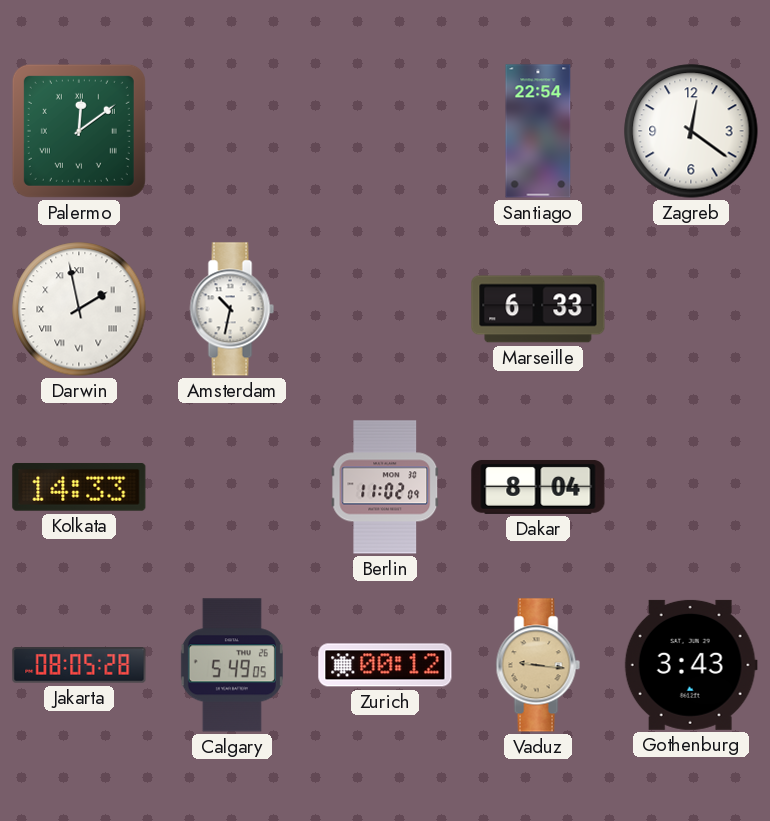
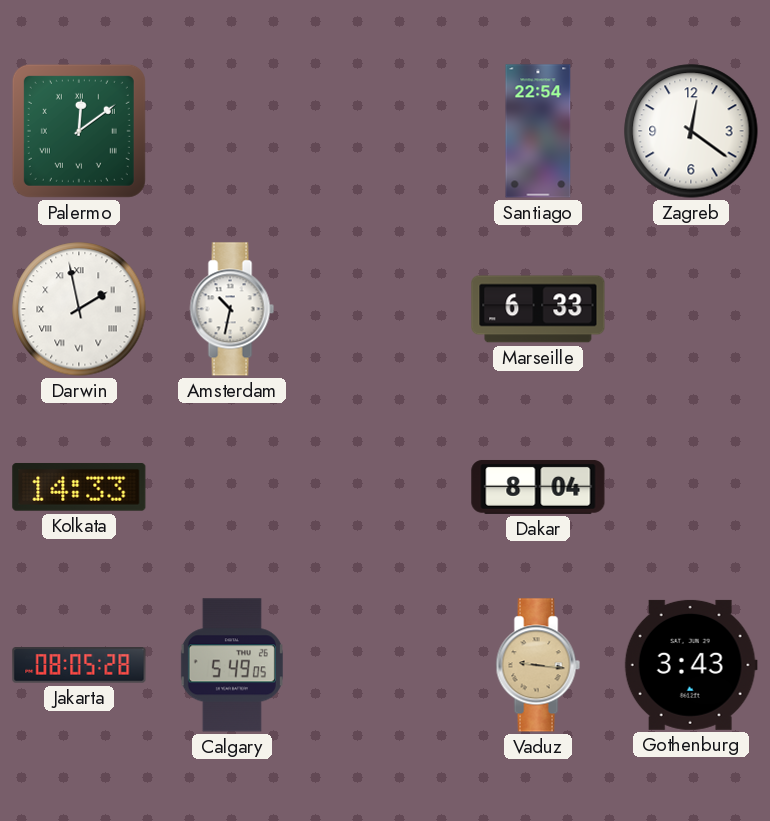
Berlin: 11:02 -> none
Zurich: 00:12 -> none
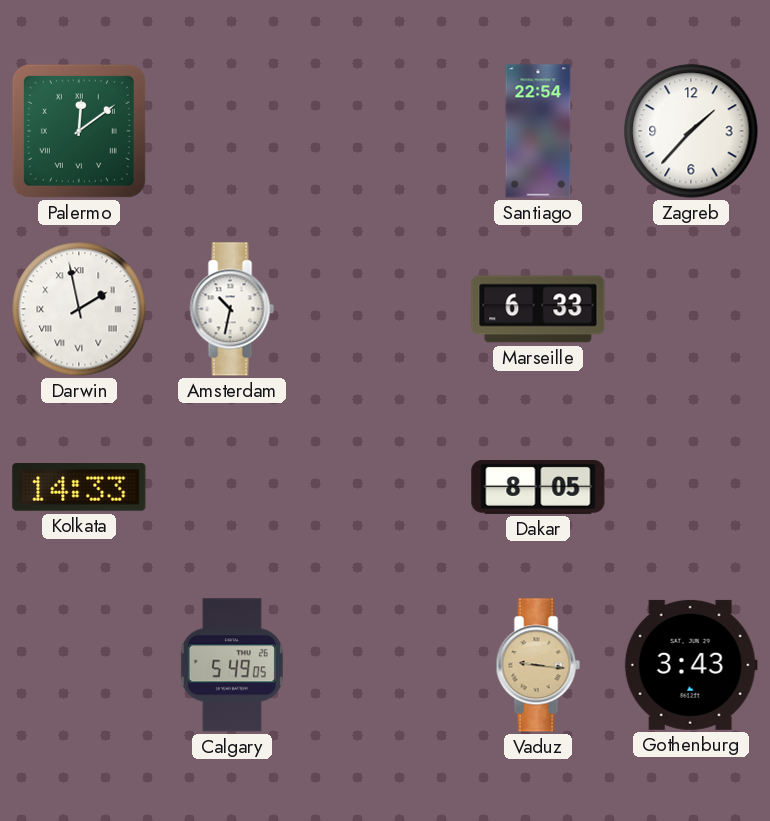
Zagreb: 12:21 -> 1:37
Dakar: 8:04 -> 8:05
Jakarta: 08:05 -> none
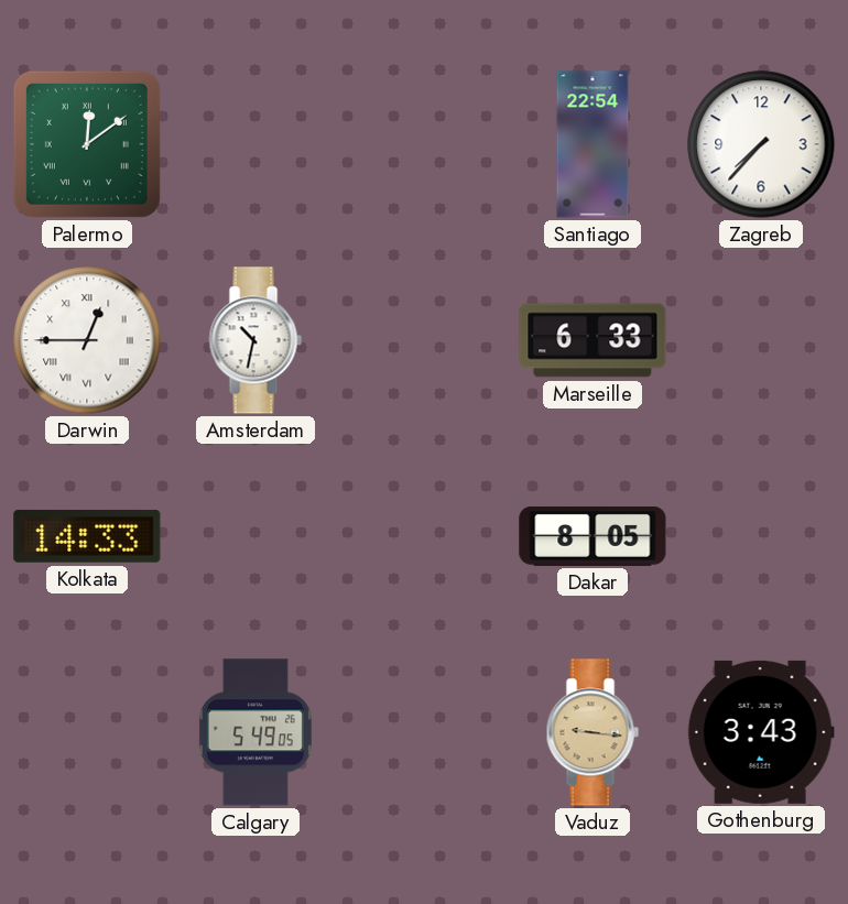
Zagreb: 1:37 -> 7:37
Darwin: 1:58 -> 12:45
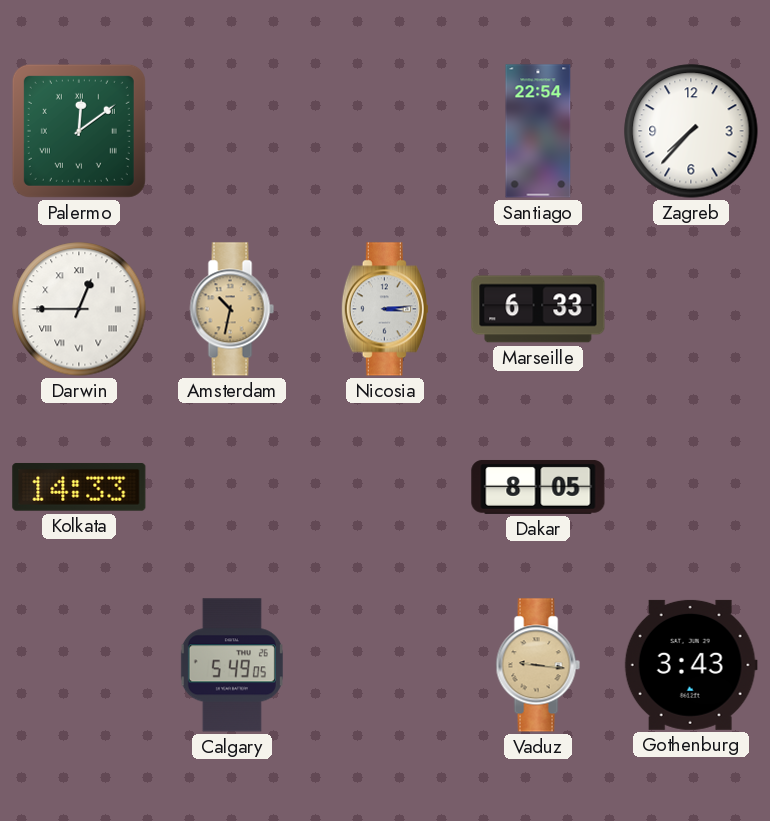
Amsterdam dial: white -> champagne
Nicosia: none -> 3:14
